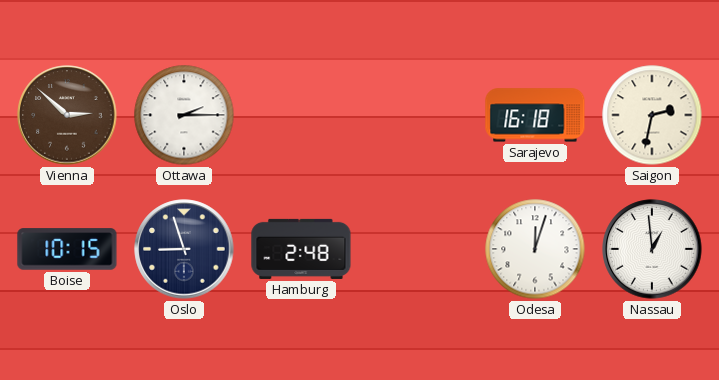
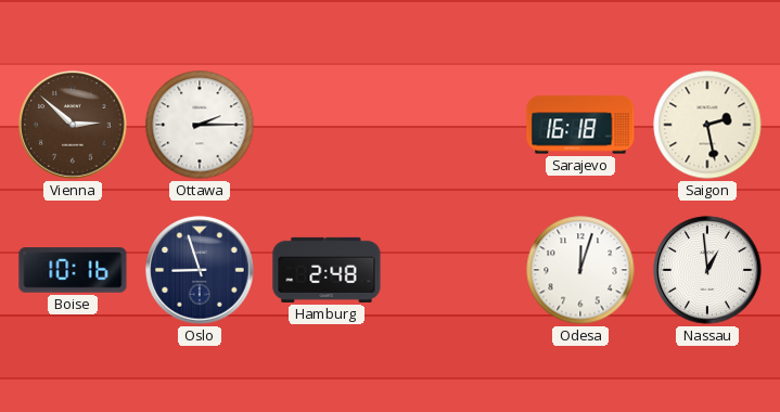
Saigon: 2:32 -> 2:28
Boise: 10:15 -> 10:16
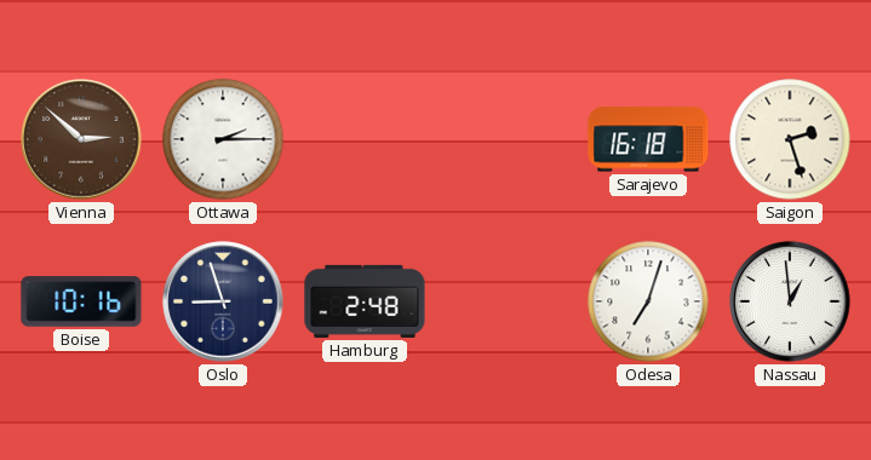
Saigon: 2:28 -> 2:27
Odesa: 12:03 -> 7:03
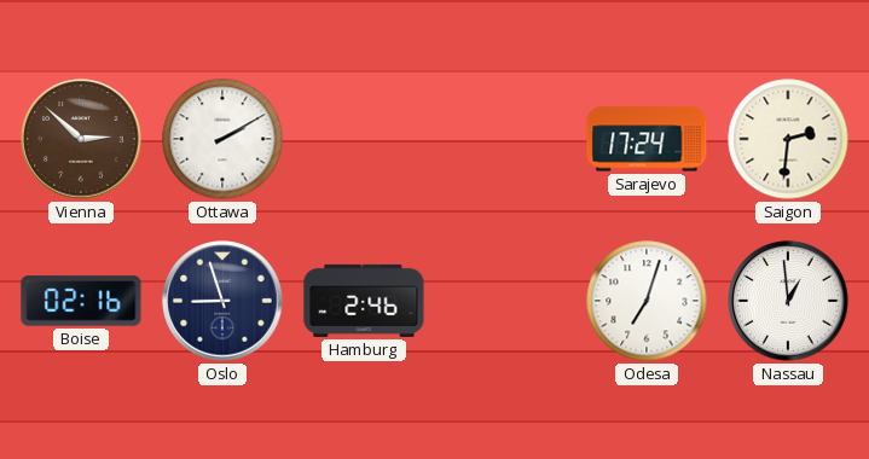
Ottawa: 2:15 -> 2:10
Sarajevo: 16:18 -> 17:24
Saigon: 2:27 -> 2:31
Boise: 10:16 -> 02:16
Hamburg: 2:48 -> 2:46
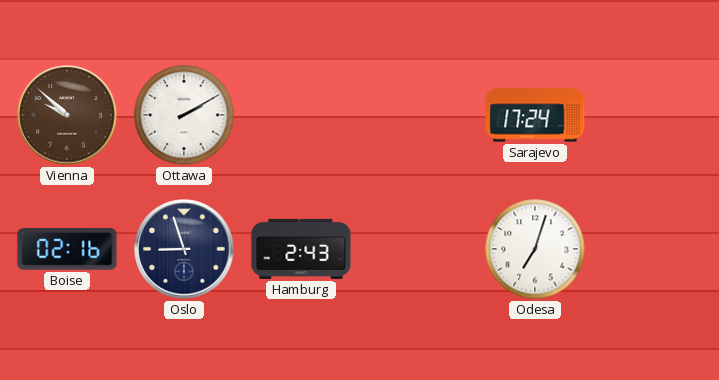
Vienna: 2:52 -> 9:52
Saigon: 2:31 -> none
Hamburg: 2:46 -> 2:43
Nassau: 12:59 -> none
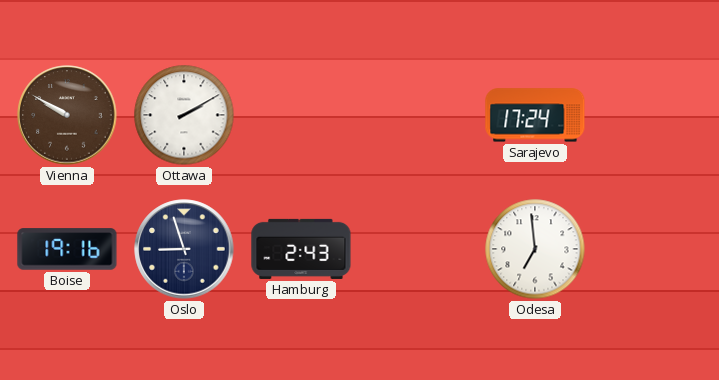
Vienna: 9:52 -> 9:50
Boise: 02:16 -> 19:16
Odesa: 7:03 -> 6:59
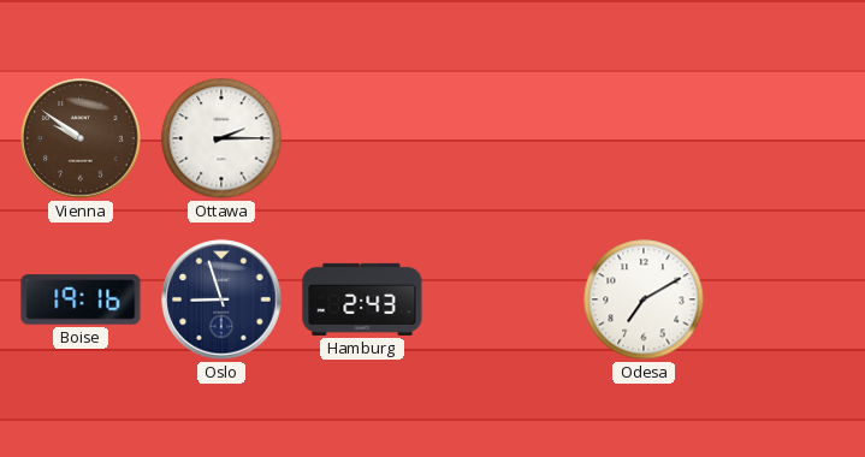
Vienna: 9:50 -> 9:51
Ottawa: 2:10 -> 2:15
Sarajevo: 17:24 -> none
Odesa: 6:59 -> 7:10
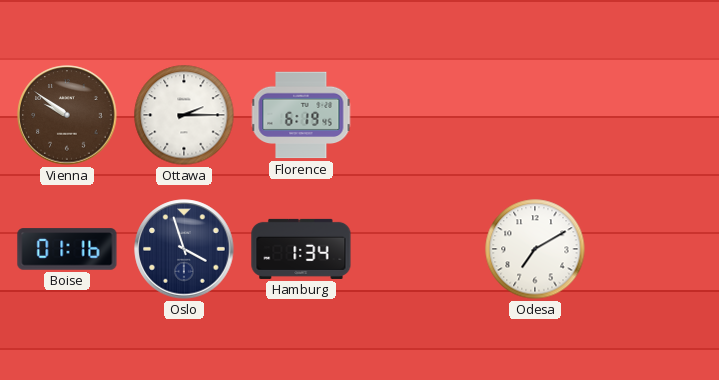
Florence: none -> 6:19
Boise: 19:16 -> 01:16
Oslo: 8:57 -> 3:57
Hamburg: 2:43 -> 1:34
